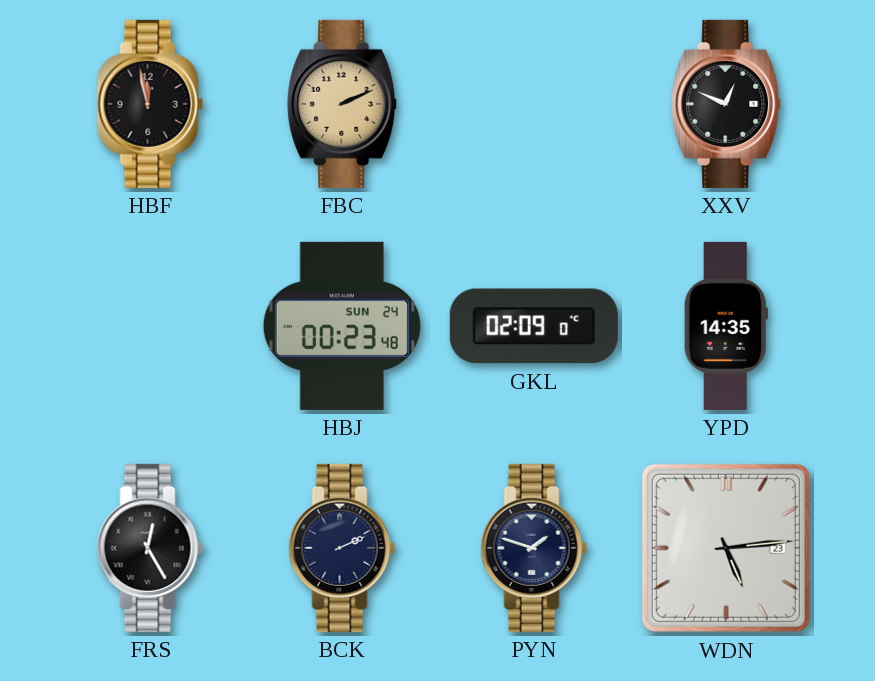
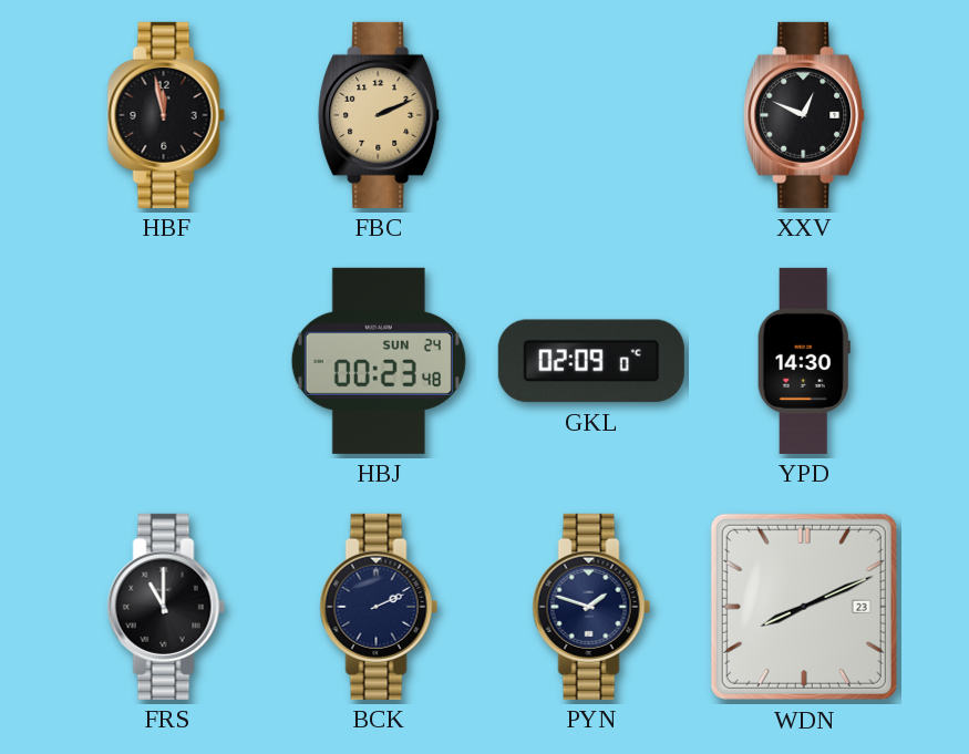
YPD: 14:35 -> 14:30
FRS: 12:25 -> 11:00
WDN: 5:14 -> 8:11
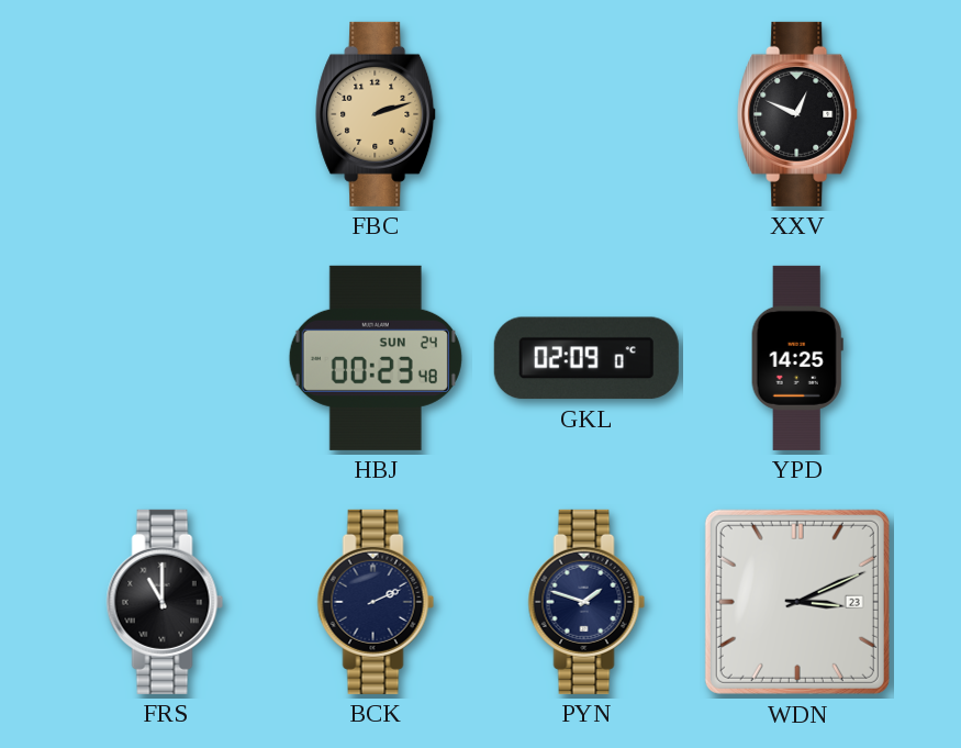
HBF: 11:58 -> none
FBC: 2:11 -> 2:12
YPD: 14:30 -> 14:25
WDN: 8:11 -> 3:11
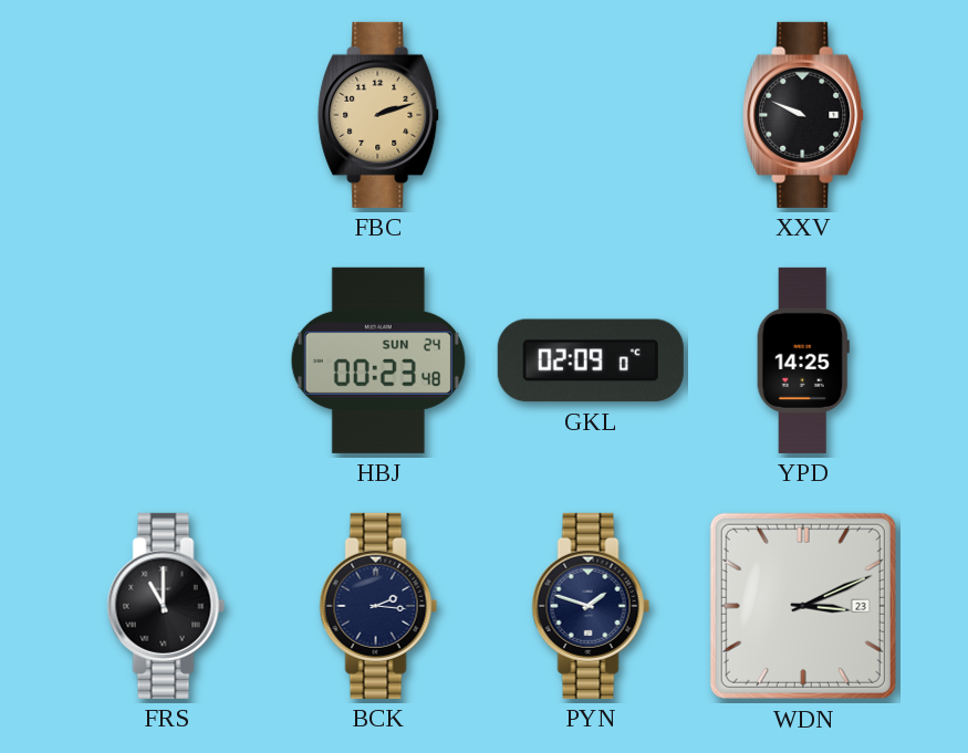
XXV: 12:49 -> 9:49
BCK: 2:11 -> 2:16
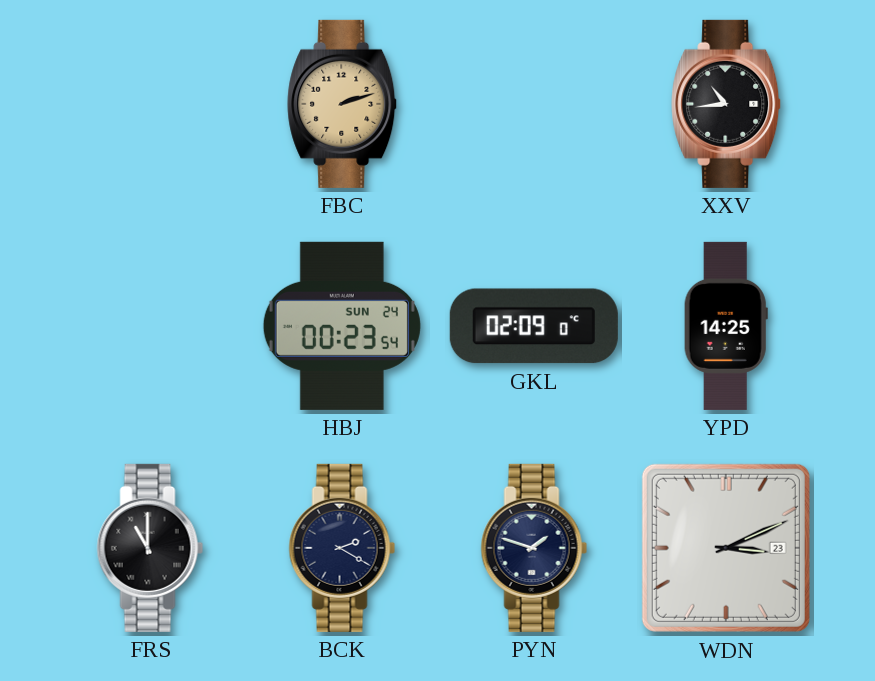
XXV: 9:49 -> 10:44
HBJ: 00:23:48 -> 00:23:54
BCK: 2:16 -> 2:20
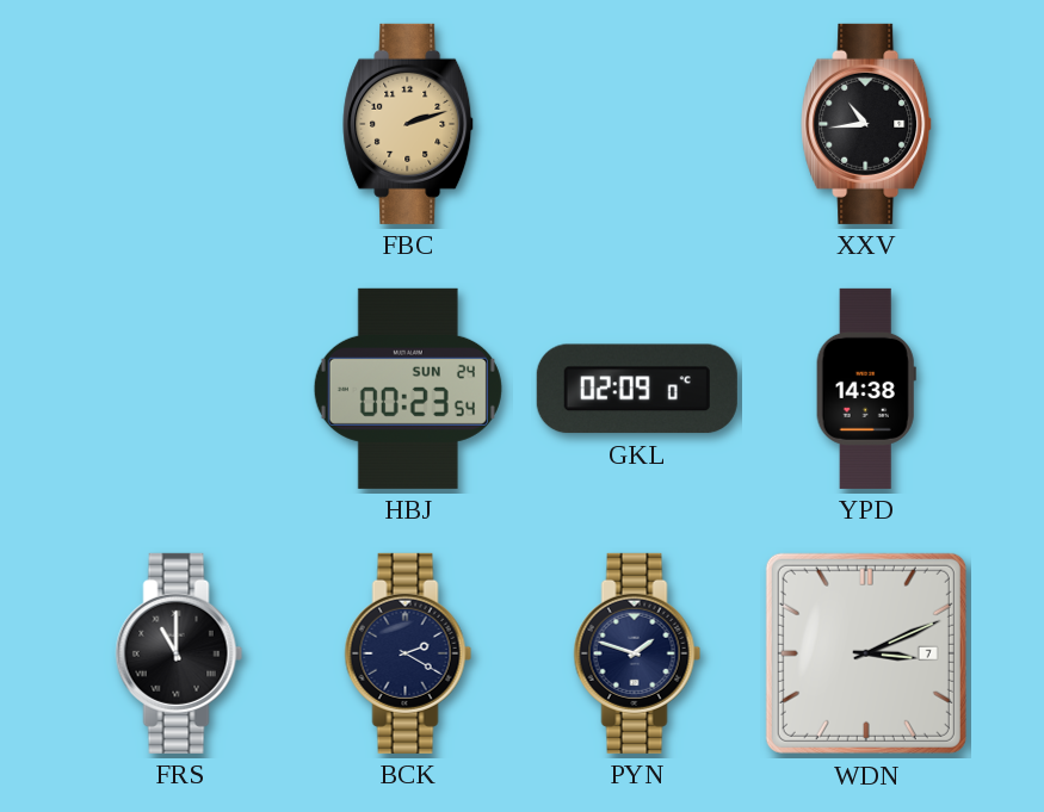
YPD: 14:25 -> 14:38
WDN date: 23 -> 7
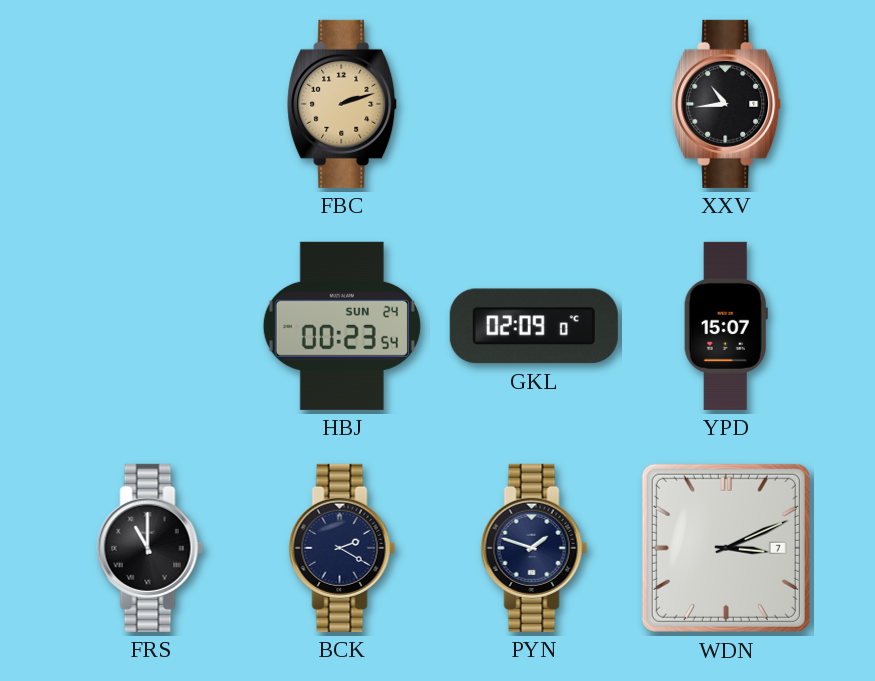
YPD: 14:38 -> 15:07
